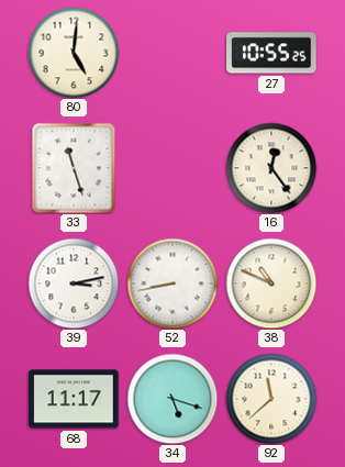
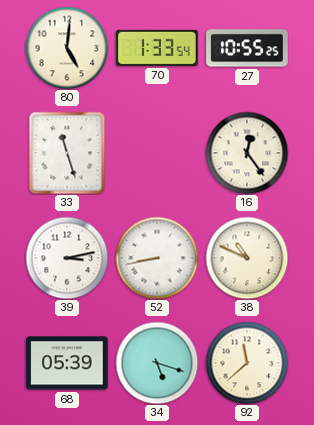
70: none -> 1:33
68: 11:17 -> 05:39
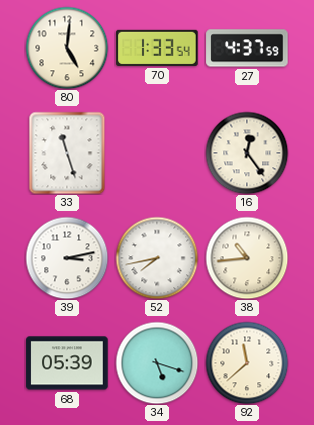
27: 10:55 -> 4:37
52: 8:43 -> 7:43
38: 10:49 -> 10:44
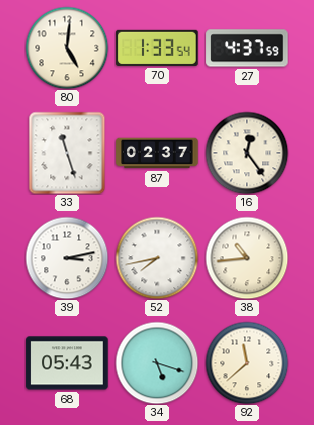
87: none -> 02:37
68: 05:39 -> 05:43
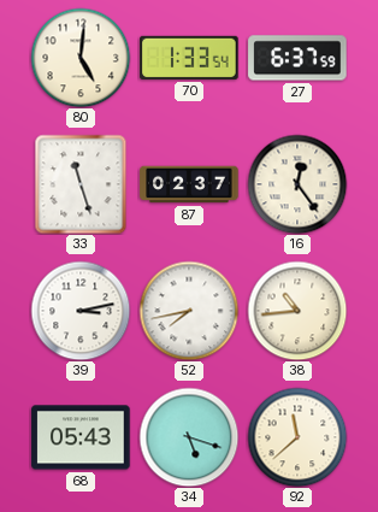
27: 4:37 -> 6:37
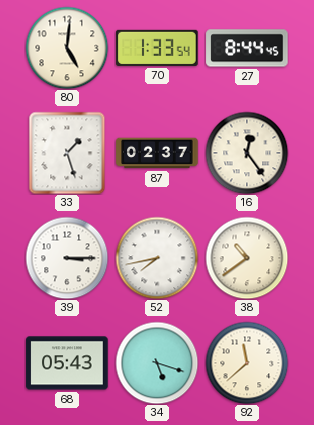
27: 6:37 -> 8:44
33: 11:27 -> 1:27
39: 3:13 -> 3:15
38: 10:44 -> 10:39
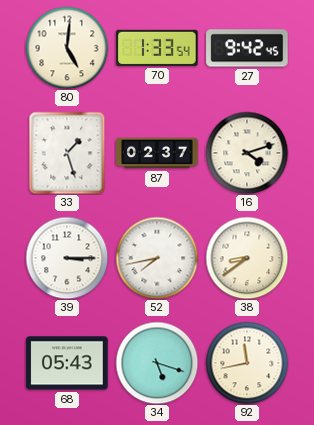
27: 8:44 -> 9:42
16: 12:24 -> 4:12
38: 10:39 -> 8:39
92: 11:38 -> 11:43
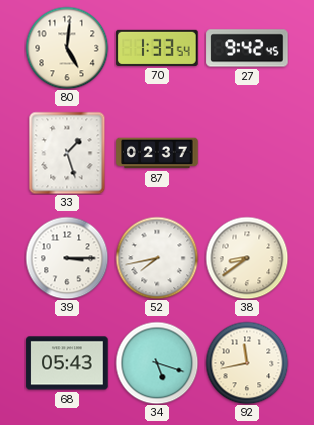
16: 4:12 -> none
